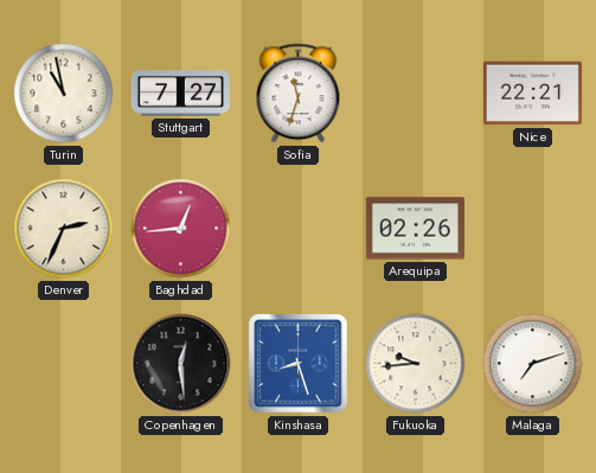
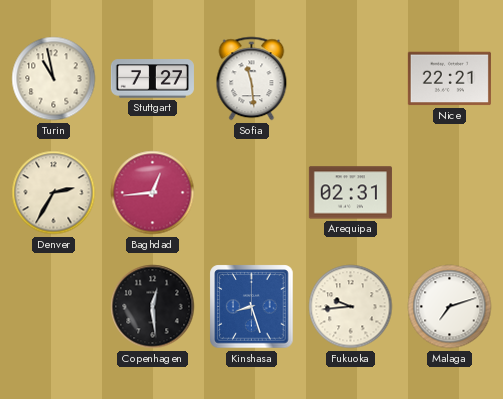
Sofia: 11:33 -> 11:29
Denver: 2:34 -> 2:35
Arequipa: 02:26 -> 02:31
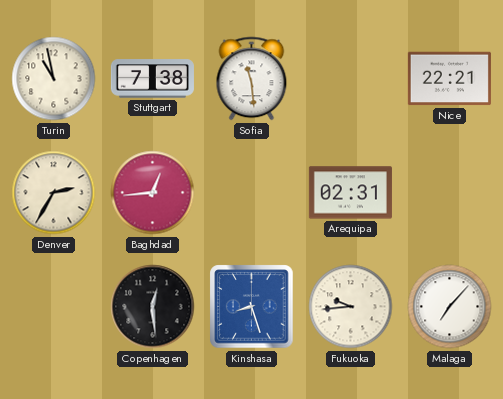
Stuttgart: 7:27 -> 7:38
Malaga: 7:12 -> 7:07
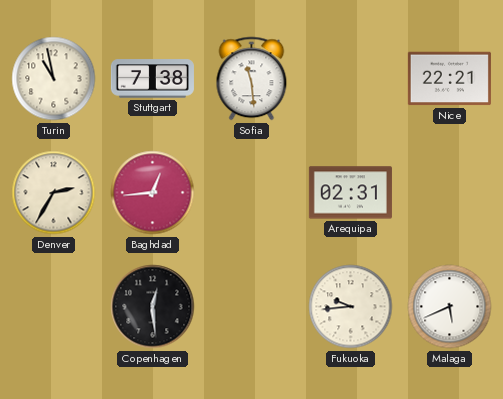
Kinshasa: 8:27 -> none
Malaga: 7:07 -> 5:41
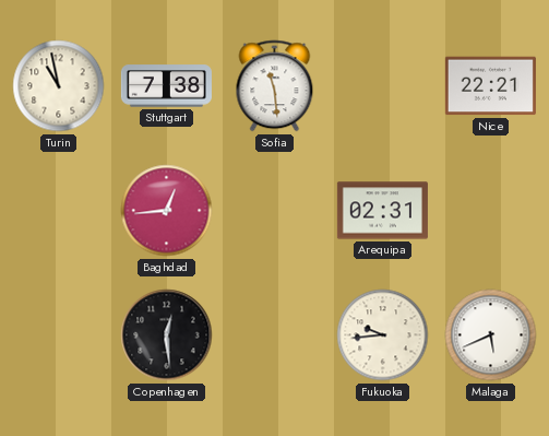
Denver: 2:35 -> none
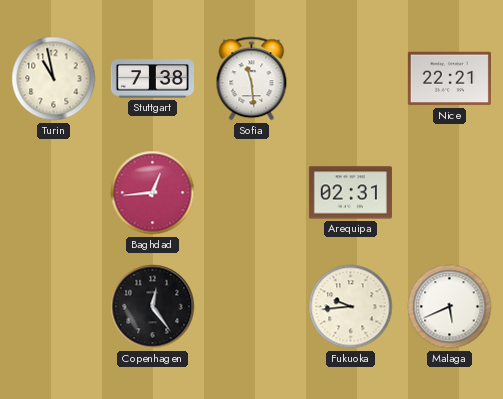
Copenhagen: 12:29 -> 12:24
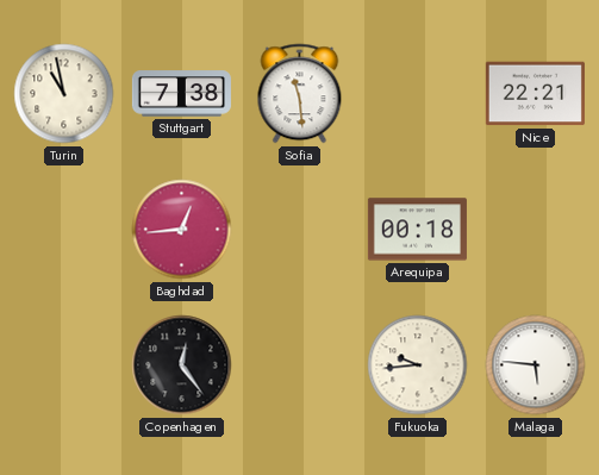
Arequipa: 02:31 -> 00:18
Malaga: 5:41 -> 5:46
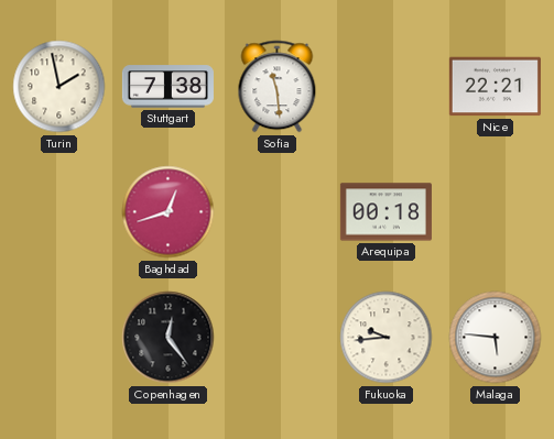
Turin: 10:58 -> 1:58
Baghdad: 12:44 -> 12:42
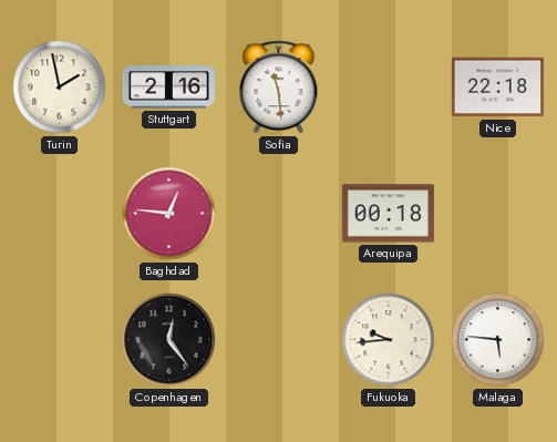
Stuttgart: 7:38 -> 2:16
Nice: 22:21 -> 22:18
Baghdad: 12:42 -> 12:46
